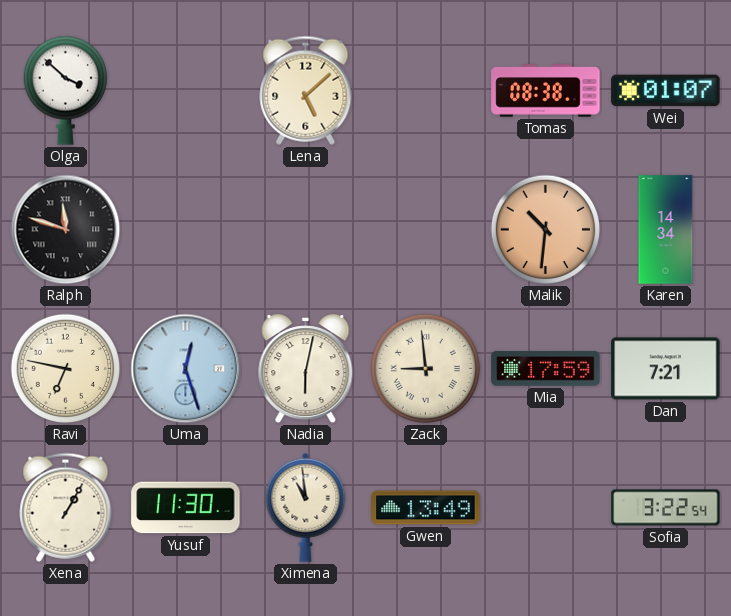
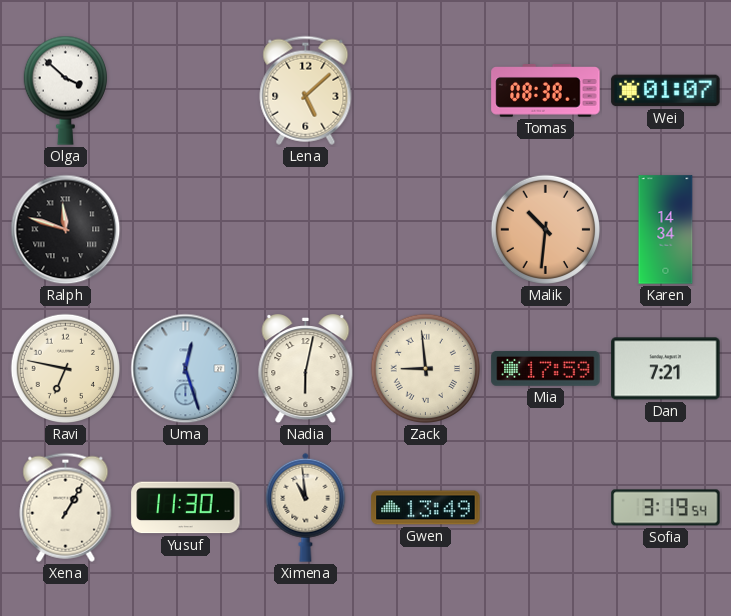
Sofia: 3:22 -> 3:19
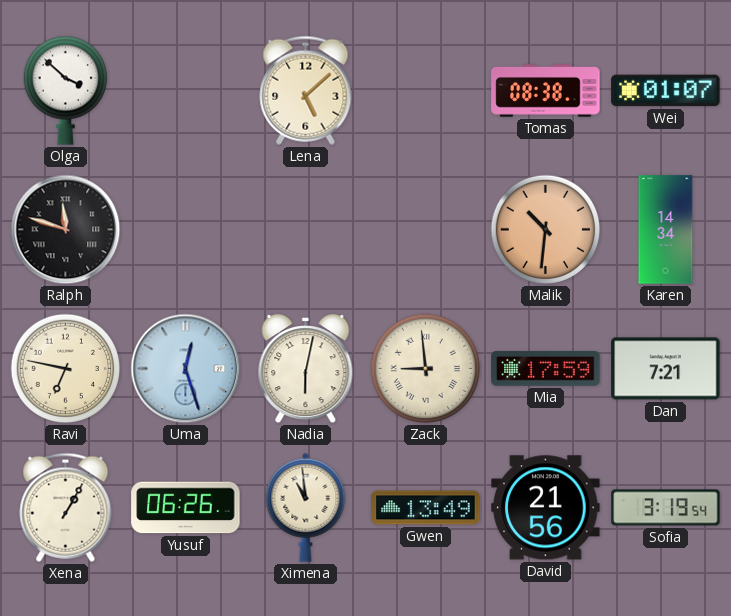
Yusuf: 11:30 -> 06:26
David: none -> 21:56
